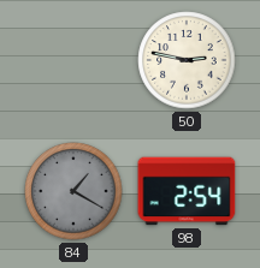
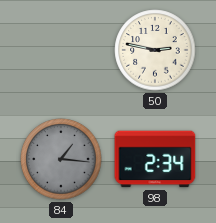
84: 1:20 -> 1:16
98: 2:54 -> 2:34
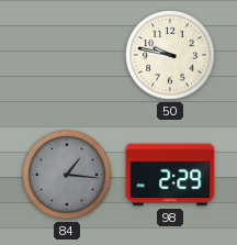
50: 2:47 -> 9:47
98: 2:34 -> 2:29
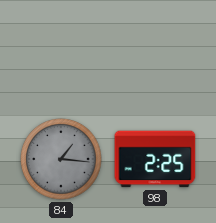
50: 9:47 -> none
98: 2:29 -> 2:25
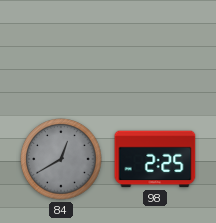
84: 1:16 -> 12:40
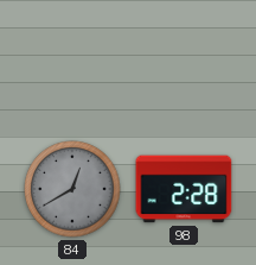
98: 2:25 -> 2:28
